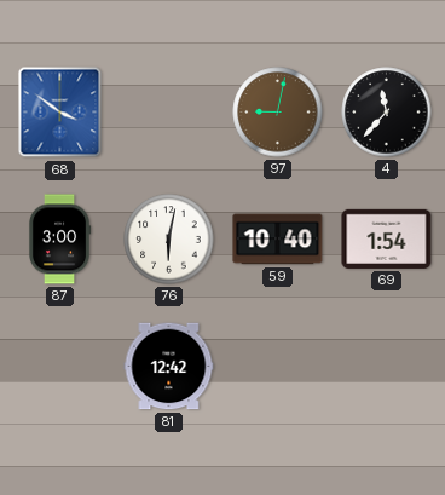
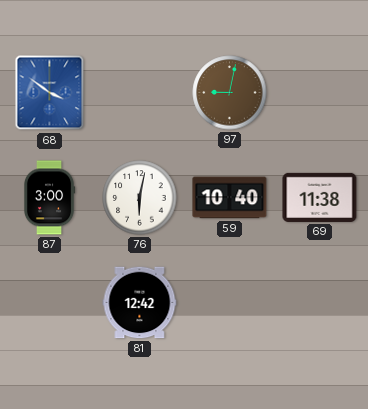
4: 11:37 -> none
69: 1:54 -> 11:38
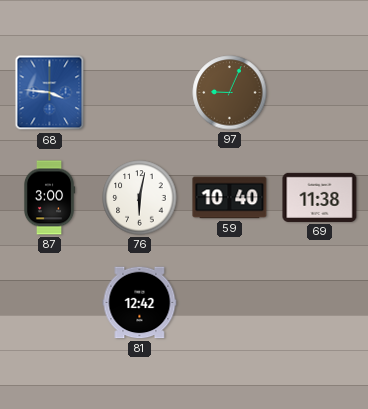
68: 3:51 -> 3:46
97: 9:02 -> 9:04
